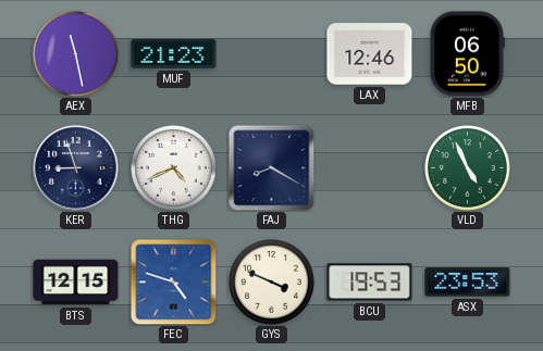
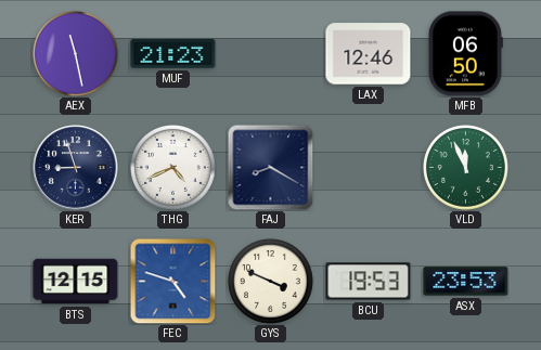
VLD: 4:56 -> 11:56
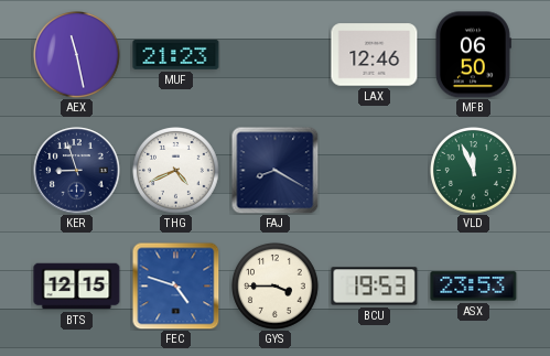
GYS: 3:49 -> 3:45
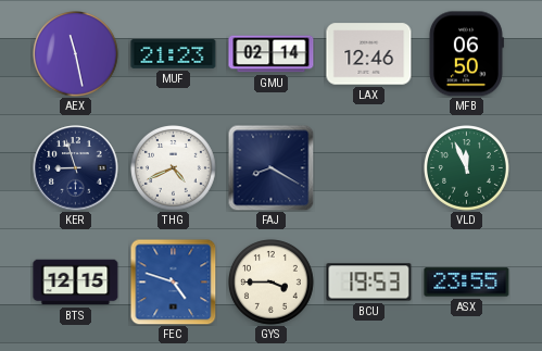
GMU: none -> 02:14
ASX: 23:53 -> 23:55
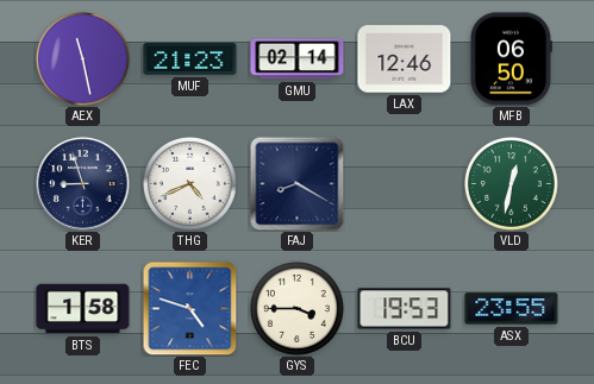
VLD: 11:56 -> 12:32
BTS: 12:15 -> 1:58
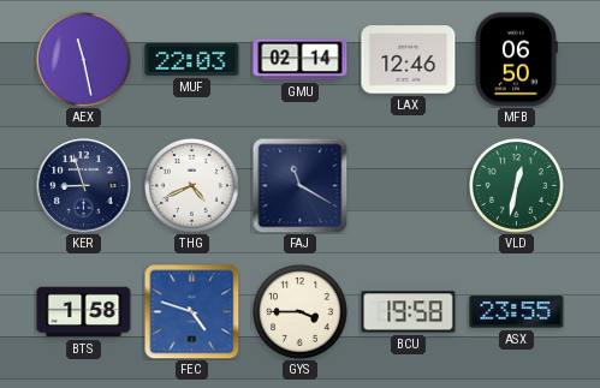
MUF: 21:23 -> 22:03
FAJ: 8:20 -> 11:20
BCU: 19:53 -> 19:58
